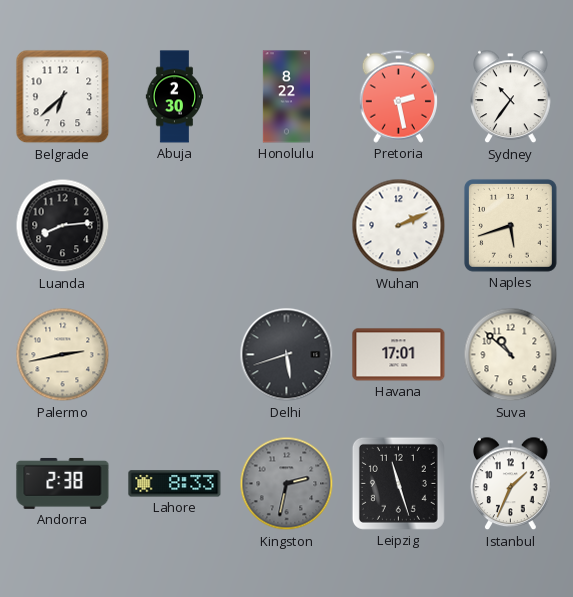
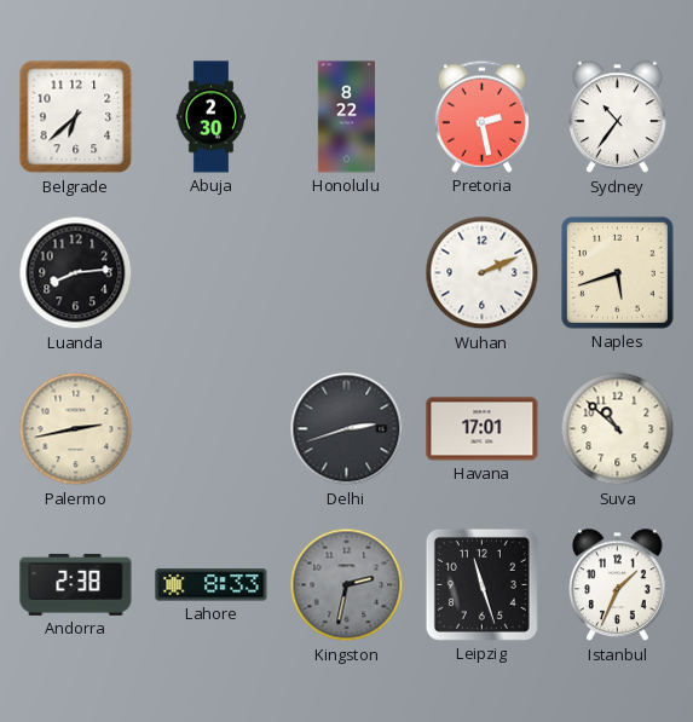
Delhi: 5:42 -> 2:42
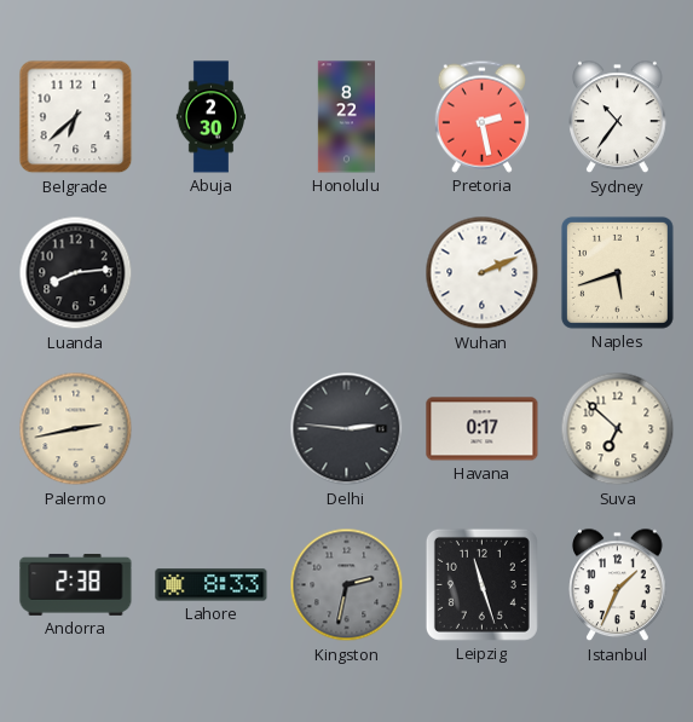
Delhi: 2:42 -> 2:46
Havana: 17:01 -> 0:17
Suva: 10:52 -> 6:52
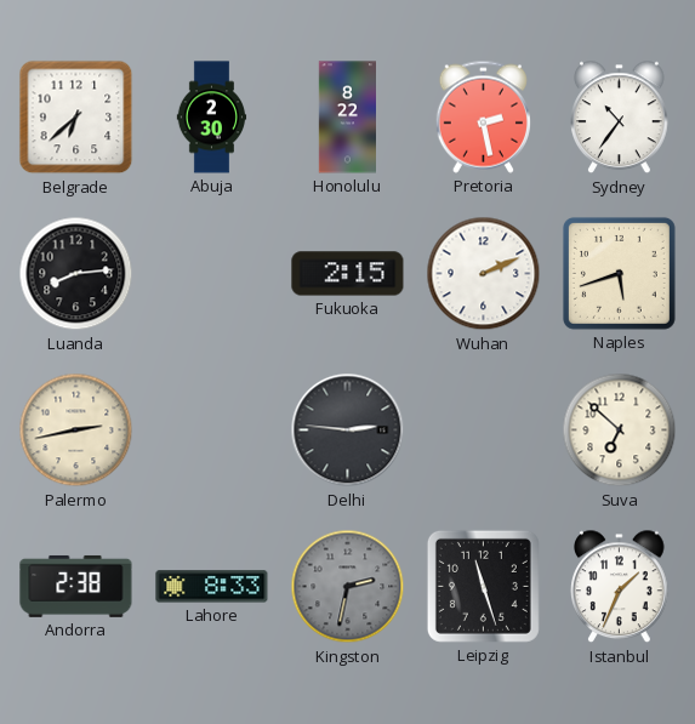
Fukuoka: none -> 2:15
Havana: 0:17 -> none
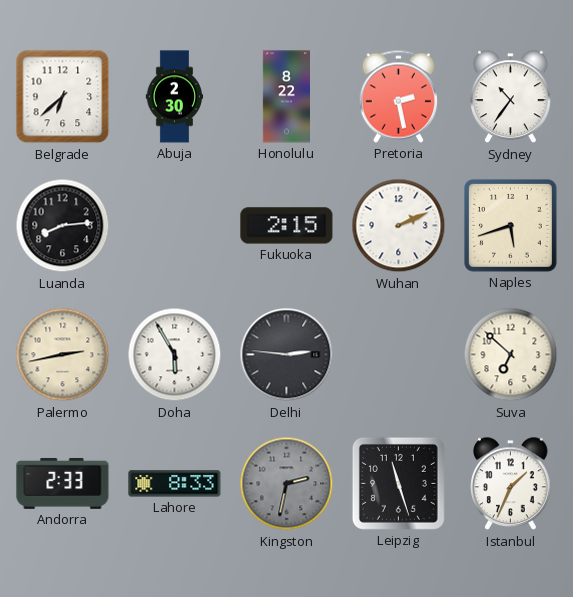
Doha: none -> 5:55
Andorra: 2:38 -> 2:33
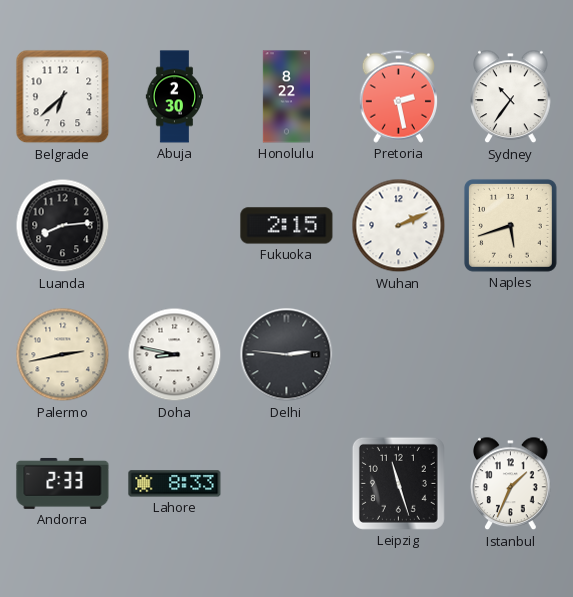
Doha: 5:55 -> 8:47
Suva: 6:52 -> none
Kingston: 2:32 -> none
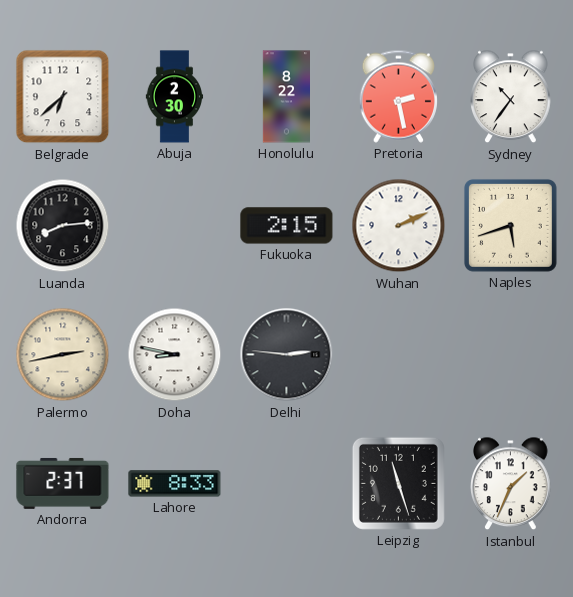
Andorra: 2:33 -> 2:37
